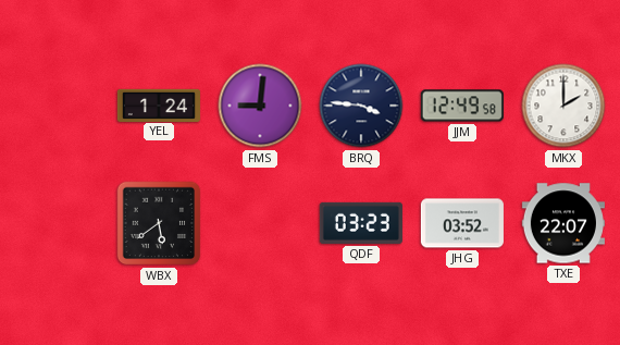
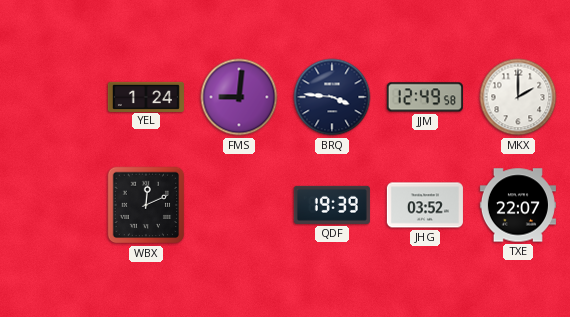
WBX: 5:39 -> 12:11
QDF: 03:23 -> 19:39
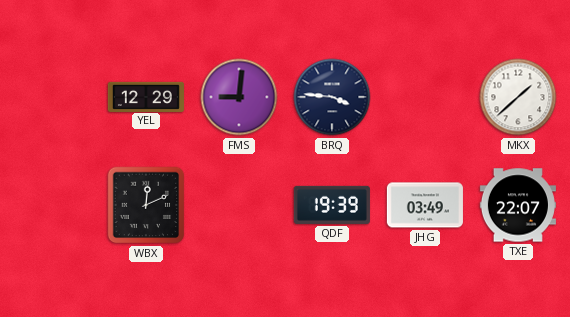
YEL: 1:24 -> 12:29
JJM: 12:49 -> none
MKX: 2:00 -> 1:38
JHG: 03:52 -> 03:49
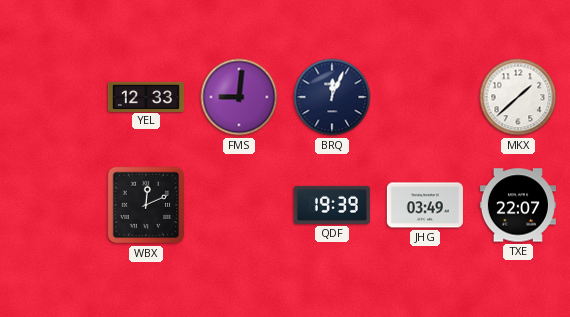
YEL: 12:29 -> 12:33
BRQ: 3:46 -> 12:04
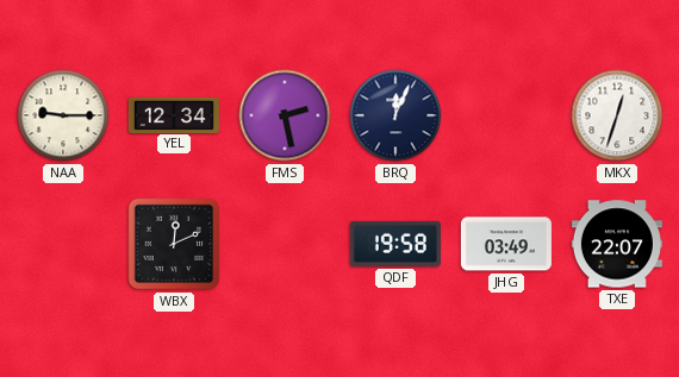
NAA: none -> 9:15
YEL: 12:33 -> 12:34
FMS: 9:01 -> 2:28
MKX: 1:38 -> 12:33
QDF: 19:39 -> 19:58
